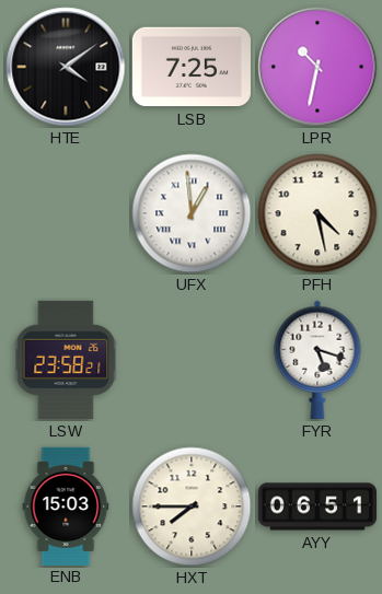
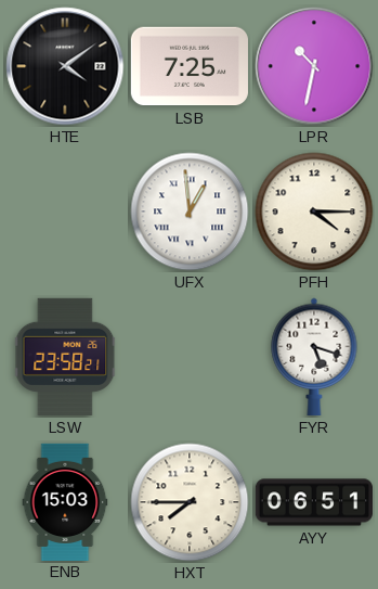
PFH: 4:28 -> 4:15
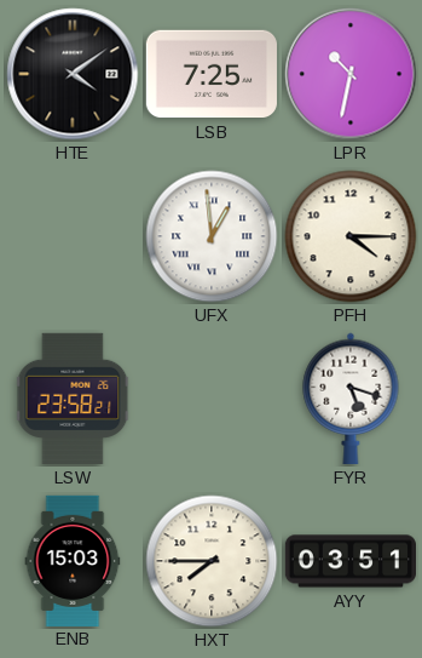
AYY: 06:51 -> 03:51
